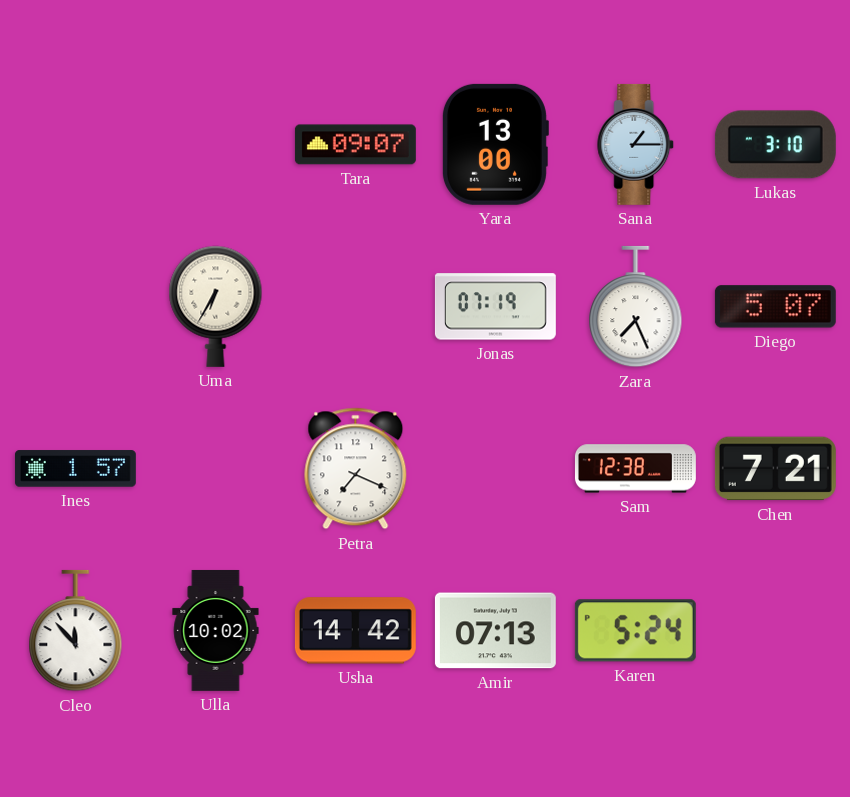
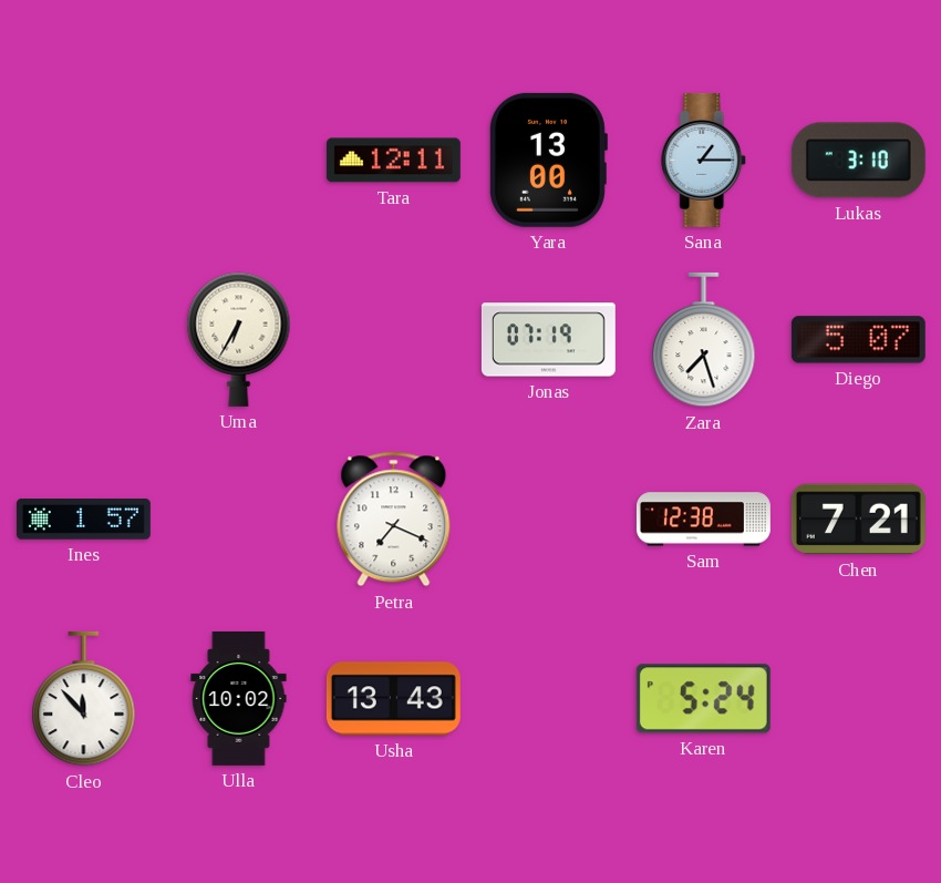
Tara: 09:07 -> 12:11
Zara: 7:26 -> 7:27
Usha: 14:42 -> 13:43
Amir: 07:13 -> none
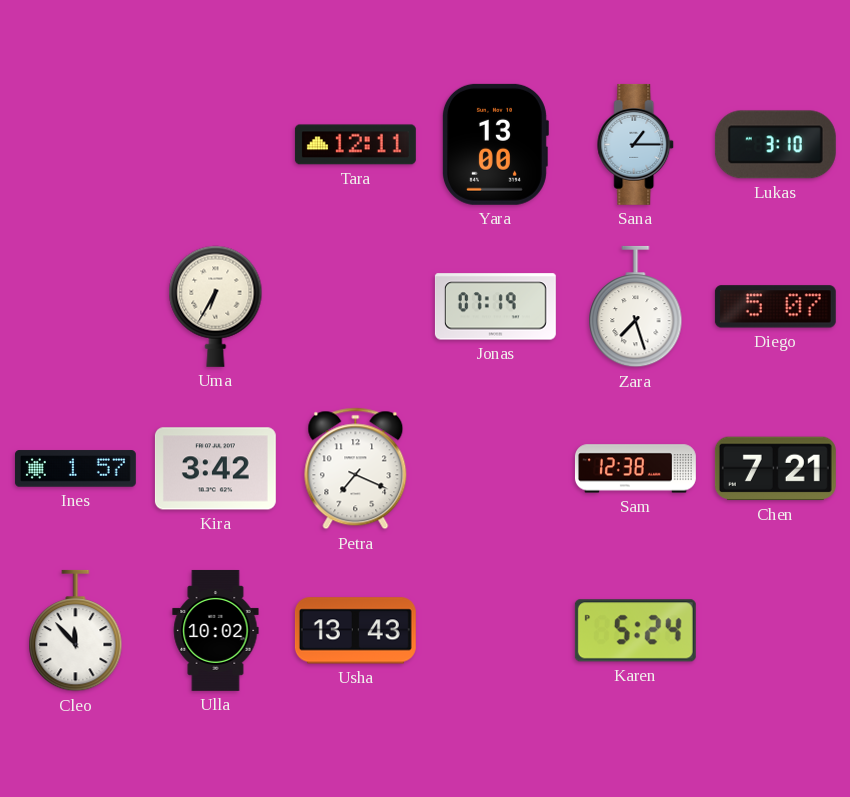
Kira: none -> 3:42
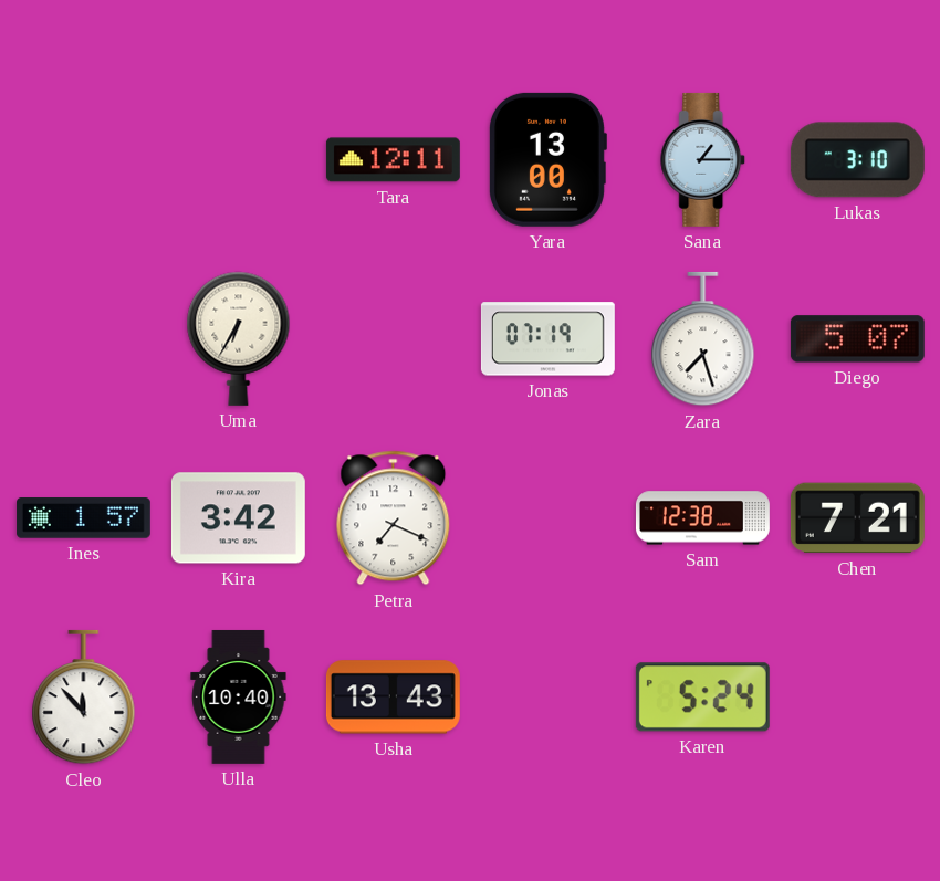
Ulla: 10:02 -> 10:40
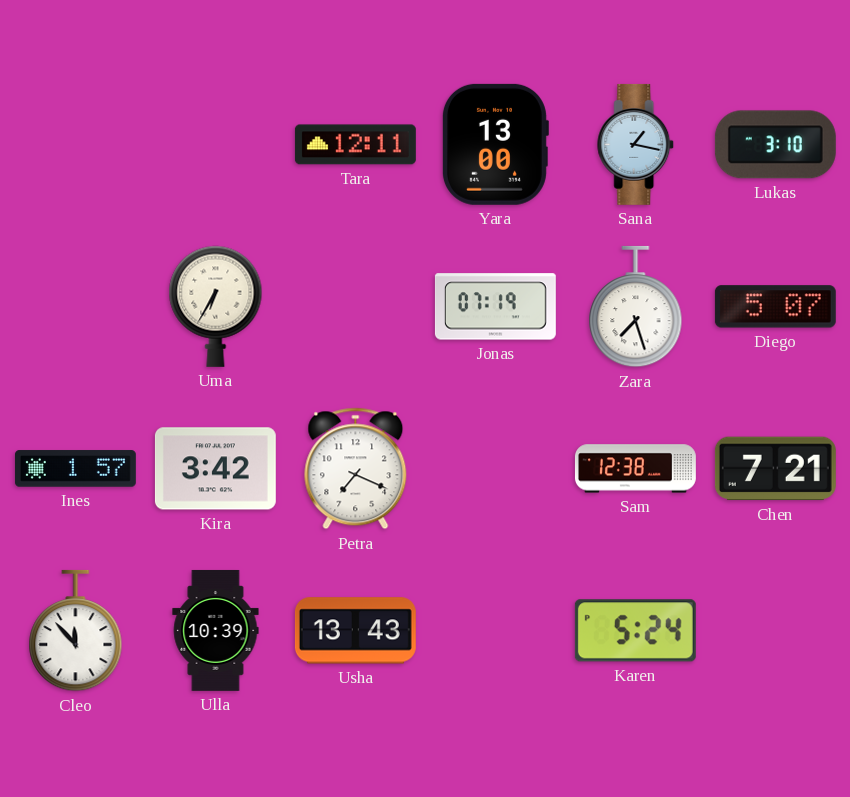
Sana: 1:15 -> 1:17
Ulla: 10:40 -> 10:39
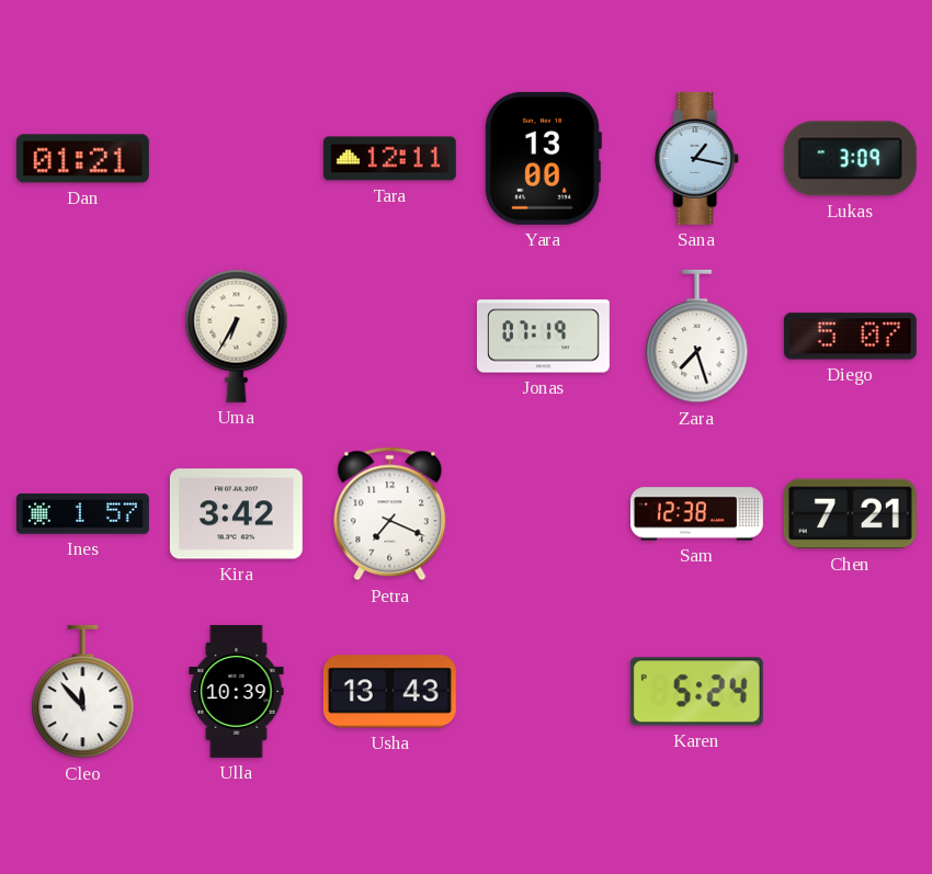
Dan: none -> 01:21
Lukas: 3:10 -> 3:09
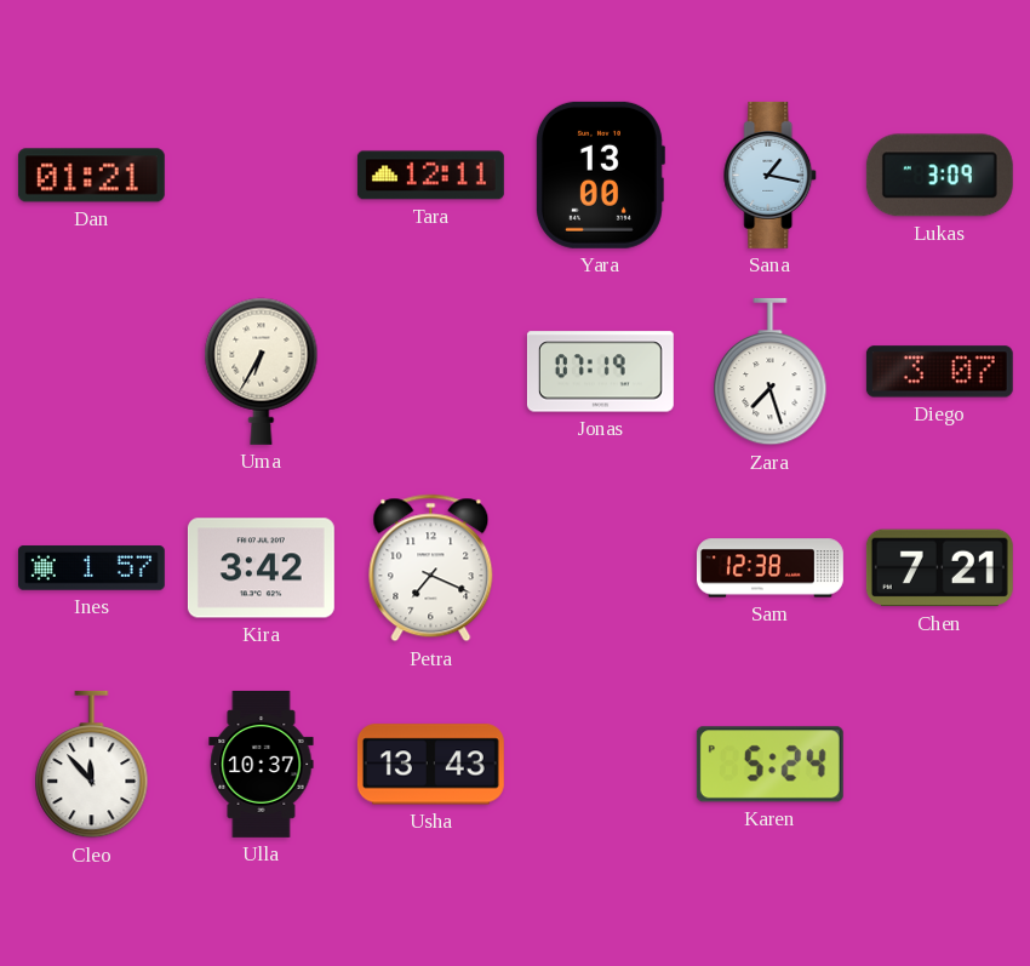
Diego: 5:07 -> 3:07
Ulla: 10:39 -> 10:37
